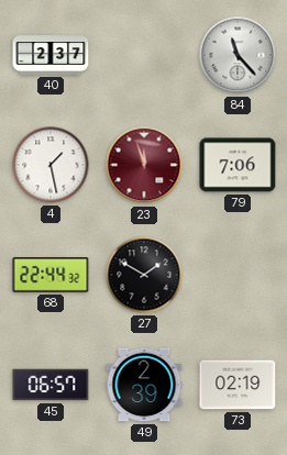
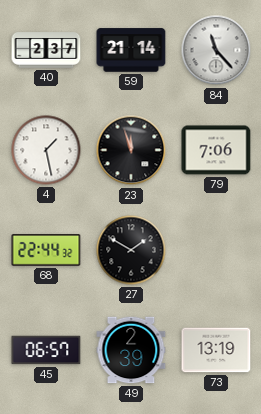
59: none -> 21:14
23 dial: burgundy -> black
73: 02:19 -> 13:19
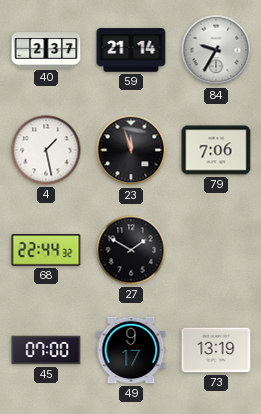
84: 11:23 -> 9:35
45: 06:57 -> 07:00
49: 2:39 -> 9:17
